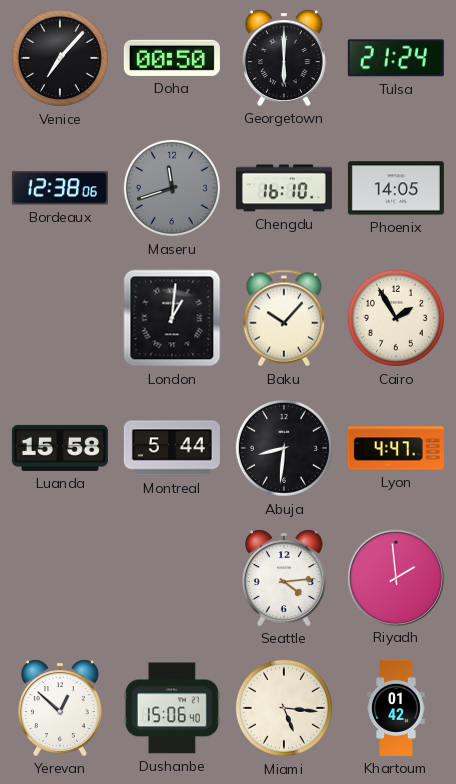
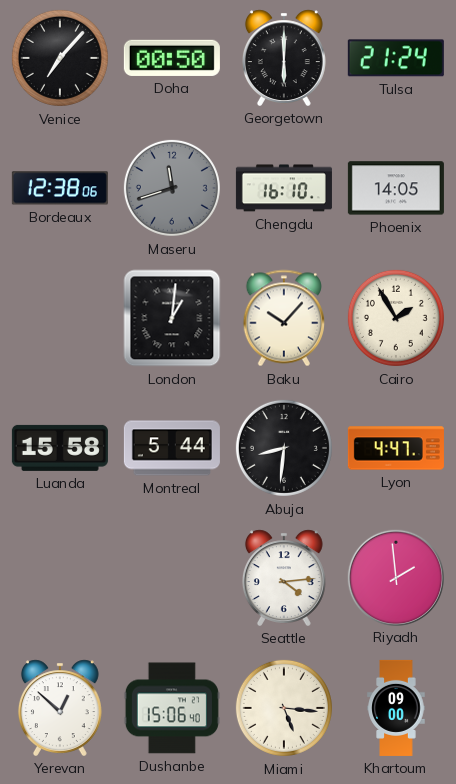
Khartoum: 01:42 -> 09:00
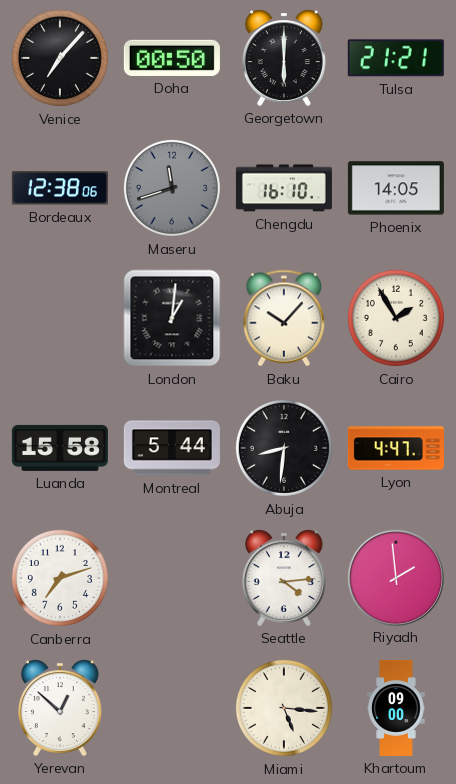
Tulsa: 21:24 -> 21:21
Canberra: none -> 7:12
Dushanbe: 15:06 -> none
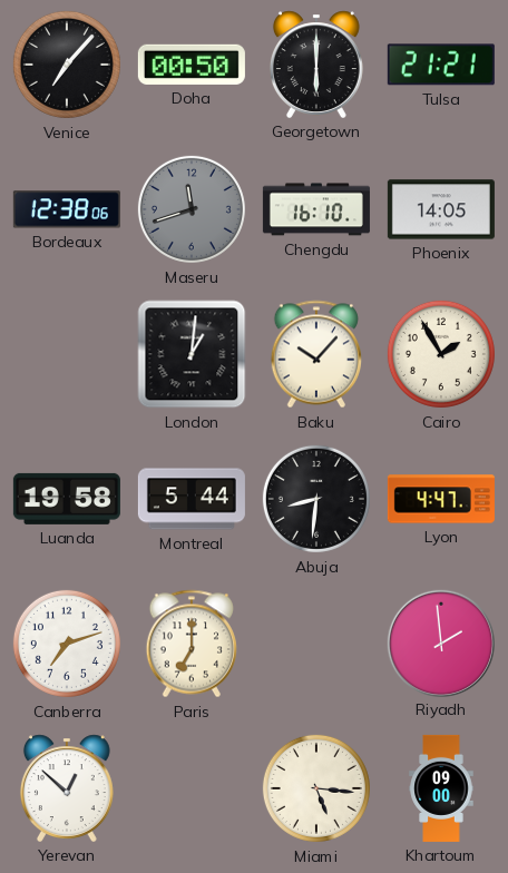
Luanda: 15:58 -> 19:58
Paris: none -> 7:00
Seattle: 4:14 -> none
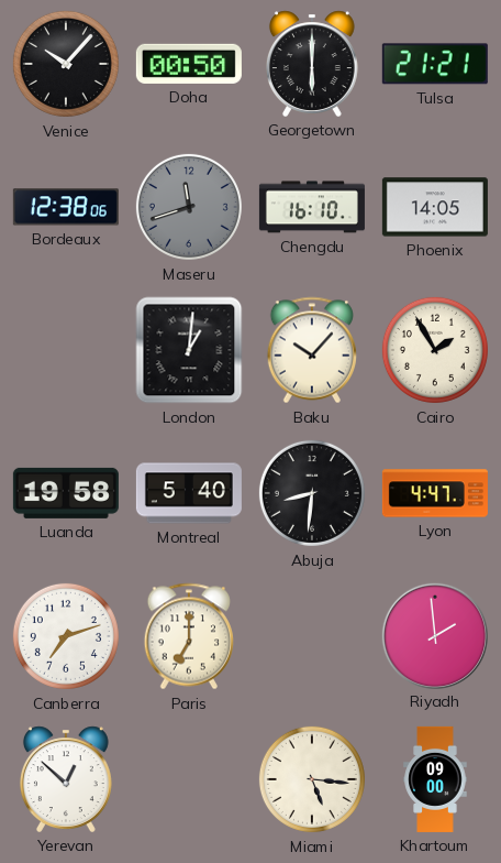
Venice: 7:07 -> 10:07
Montreal: 5:44 -> 5:40
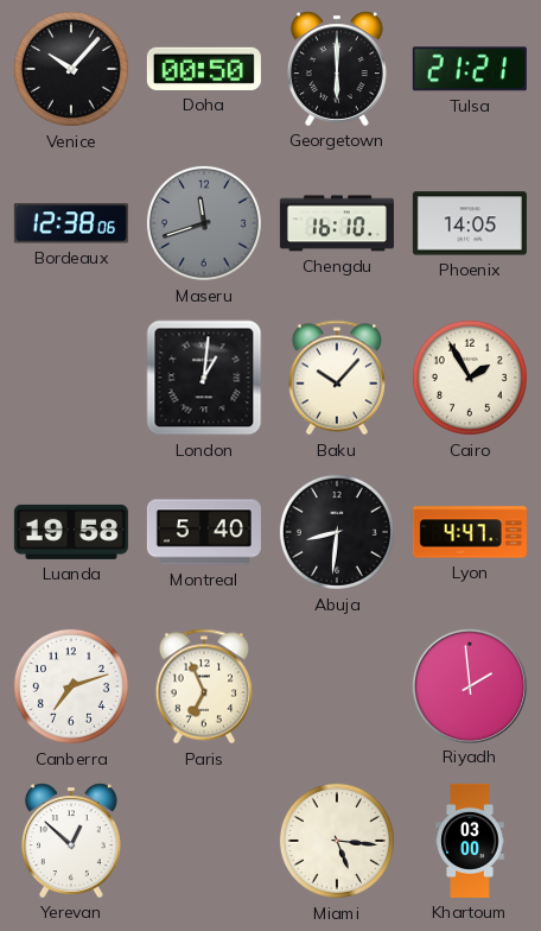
Paris: 7:00 -> 6:56
Khartoum: 09:00 -> 03:00
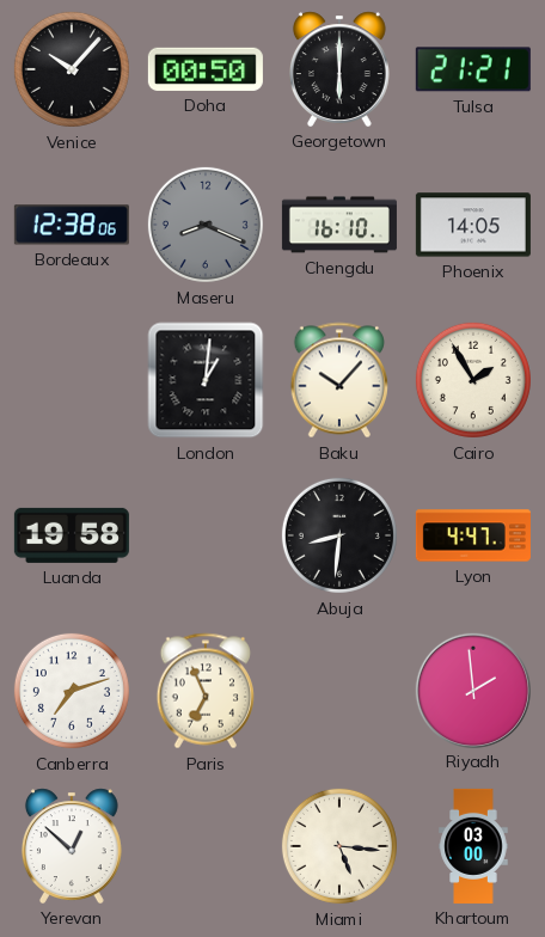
Maseru: 11:42 -> 8:19
Montreal: 5:40 -> none
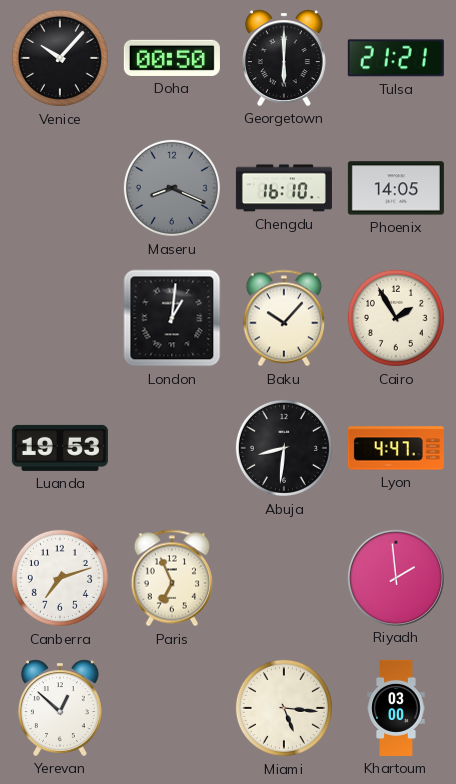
Bordeaux: 12:38 -> none
Luanda: 19:58 -> 19:53
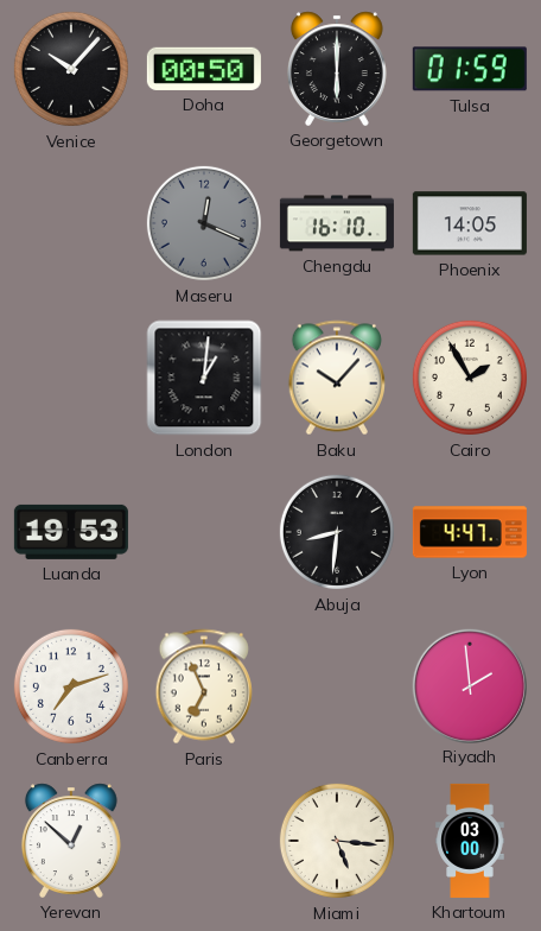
Tulsa: 21:21 -> 01:59
Maseru: 8:19 -> 12:19
